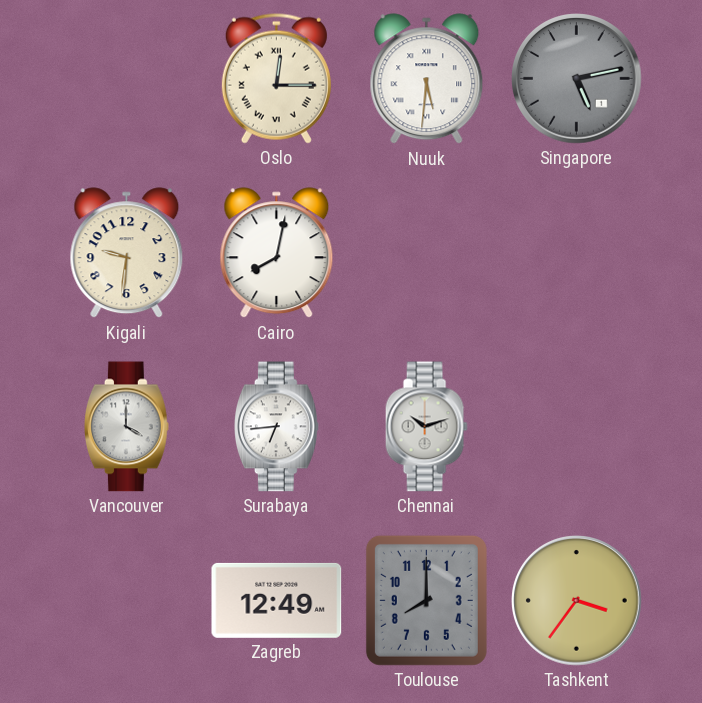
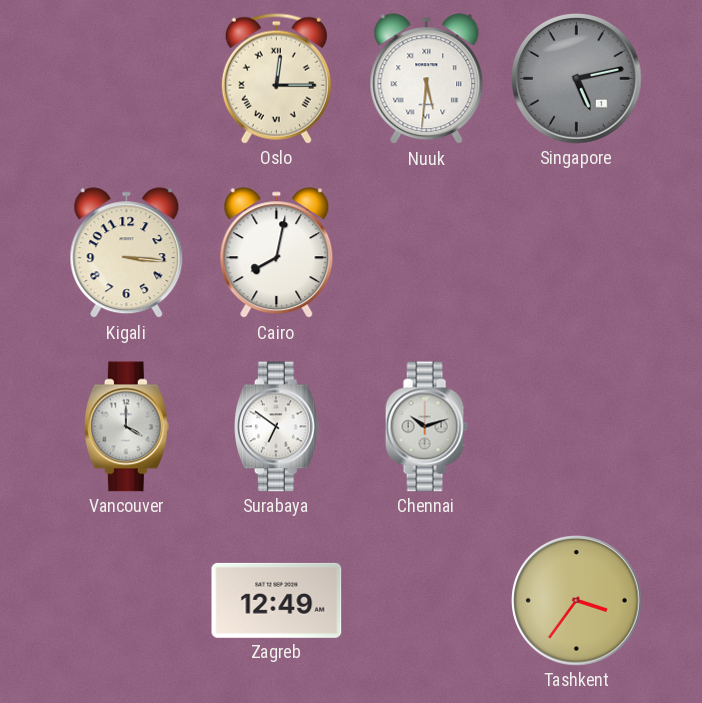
Kigali: 9:31 -> 3:16
Surabaya: 6:44 -> 6:51
Toulouse: 8:00 -> none
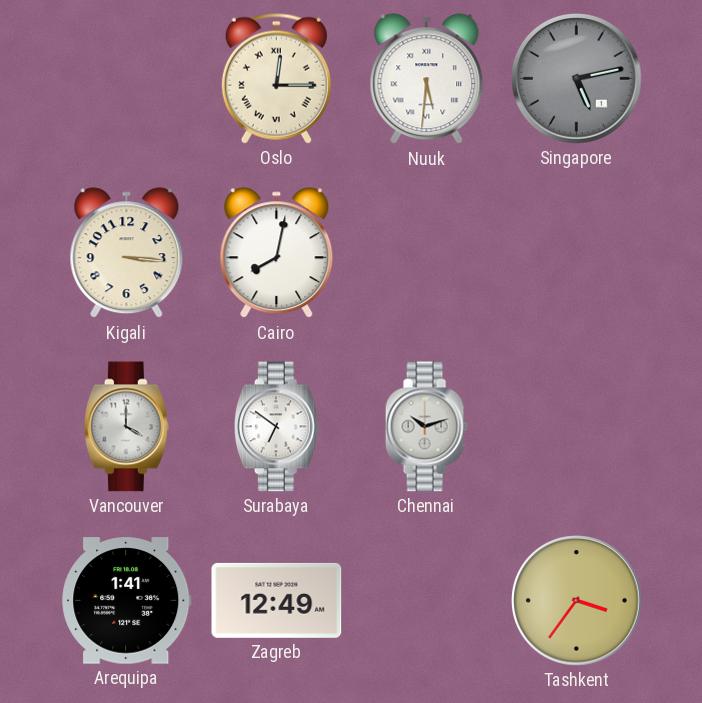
Arequipa: none -> 1:41
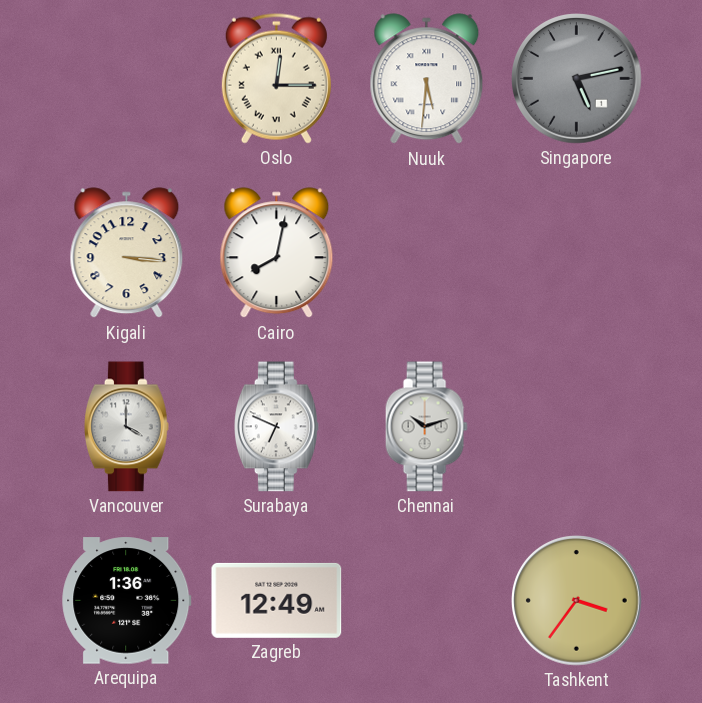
Surabaya: 6:51 -> 6:49
Arequipa: 1:41 -> 1:36
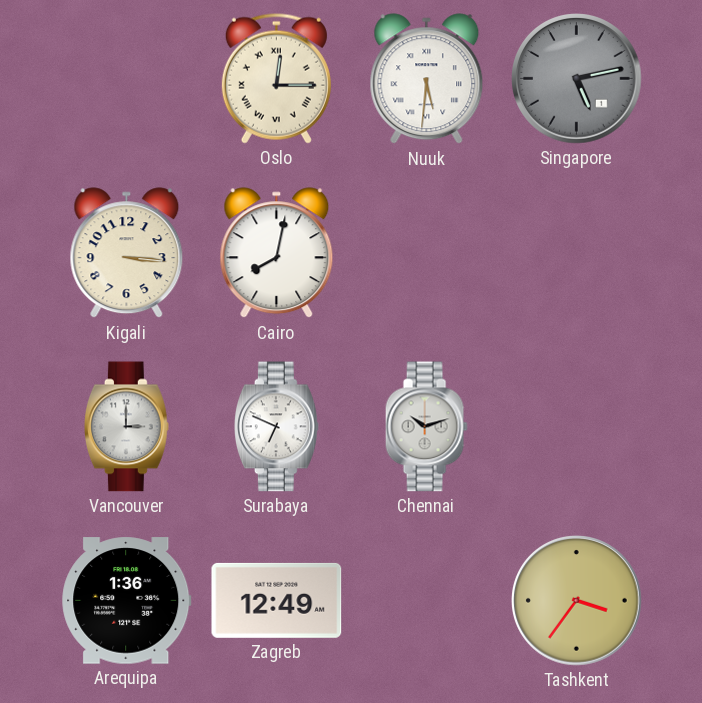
Vancouver: 4:00 -> 3:00
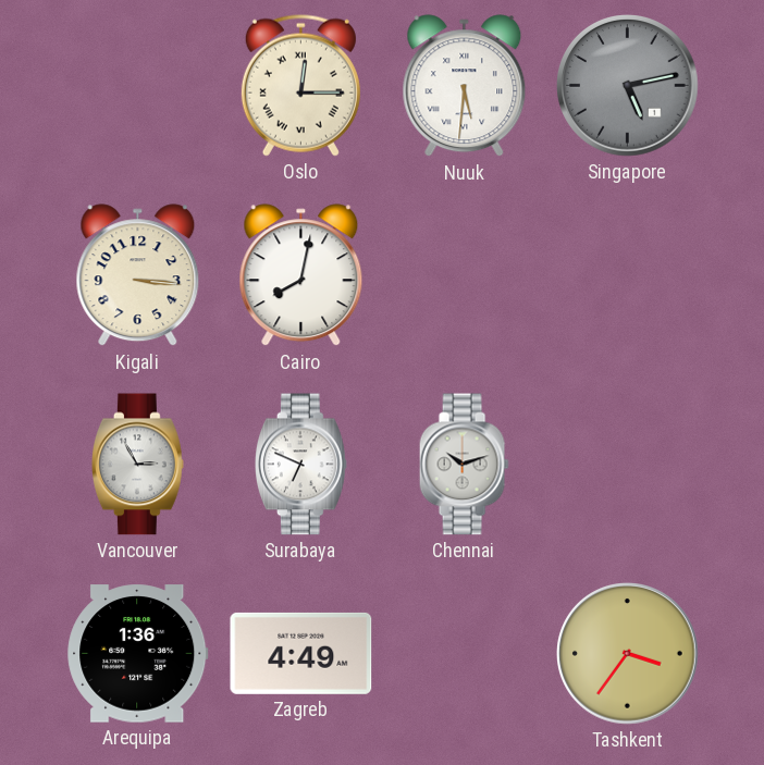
Vancouver: 3:00 -> 2:55
Zagreb: 12:49 -> 4:49
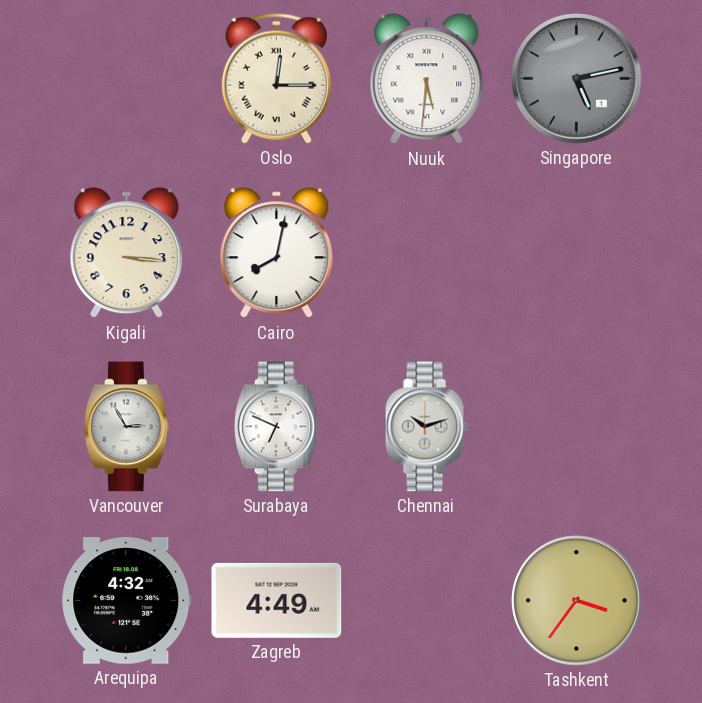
Arequipa: 1:36 -> 4:32
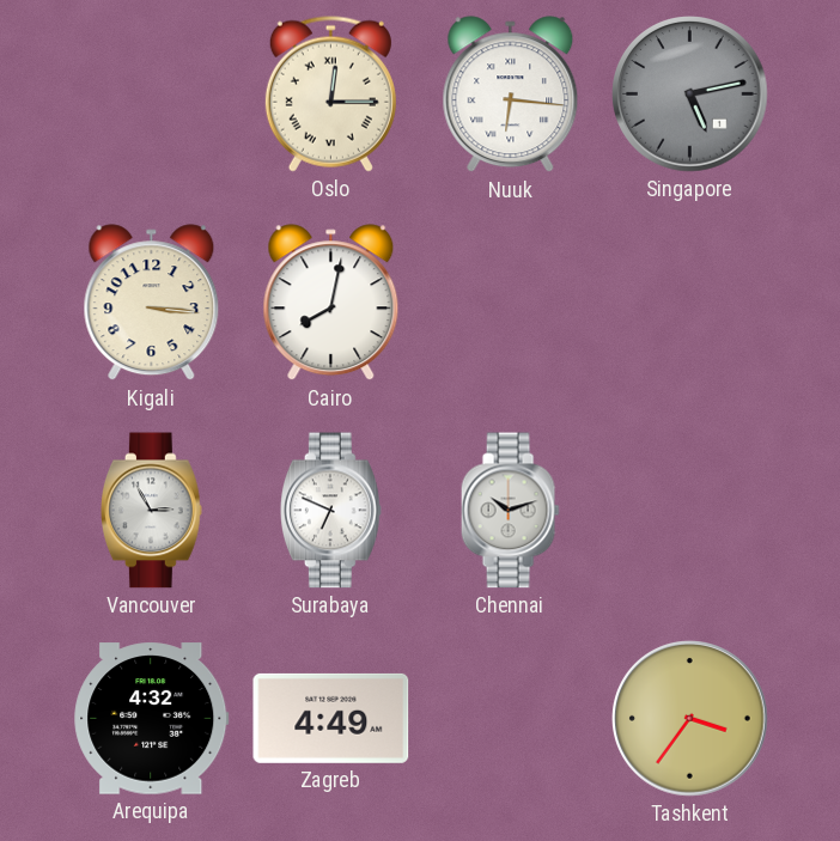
Nuuk: 5:31 -> 6:16
